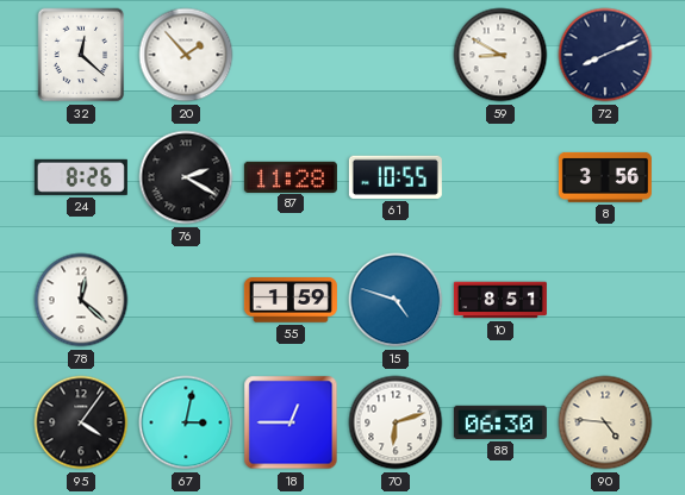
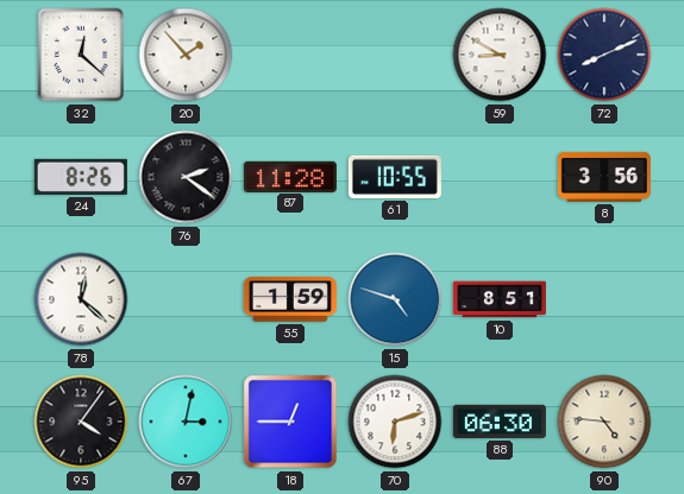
76: 2:20 -> 2:21
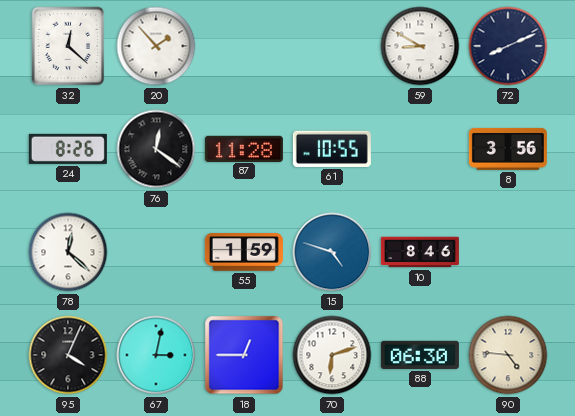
76: 2:21 -> 12:21
10: 8:51 -> 8:46
95: 4:06 -> 4:04
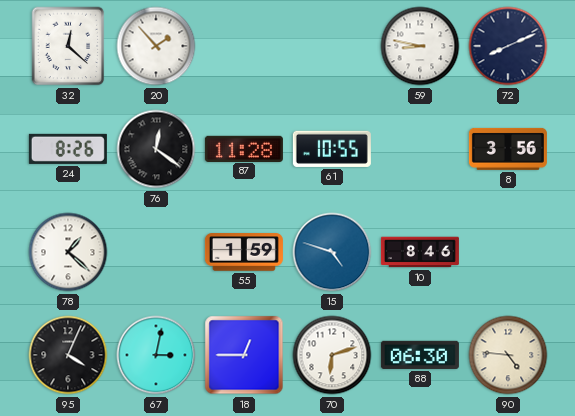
59: 8:50 -> 8:47
78: 12:22 -> 1:22
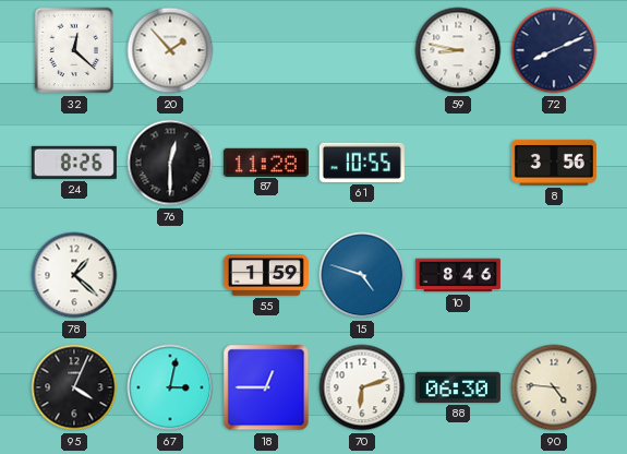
76: 12:21 -> 12:30
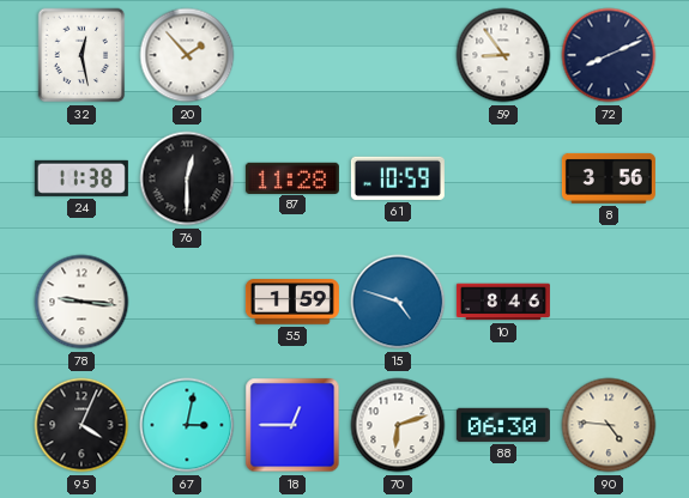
32: 12:22 -> 12:28
59: 8:47 -> 8:54
24: 8:26 -> 11:38
61: 10:55 -> 10:59
78: 1:22 -> 9:16
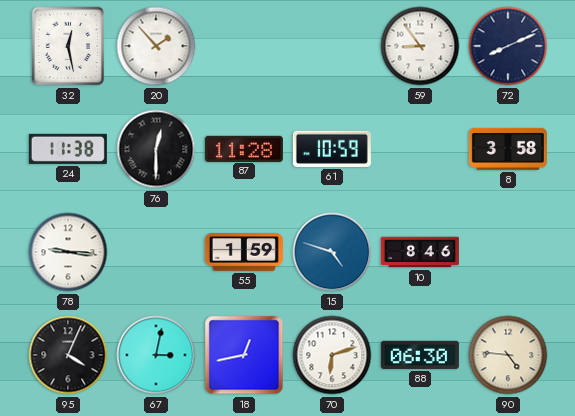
8: 3:56 -> 3:58
18: 12:45 -> 12:43
